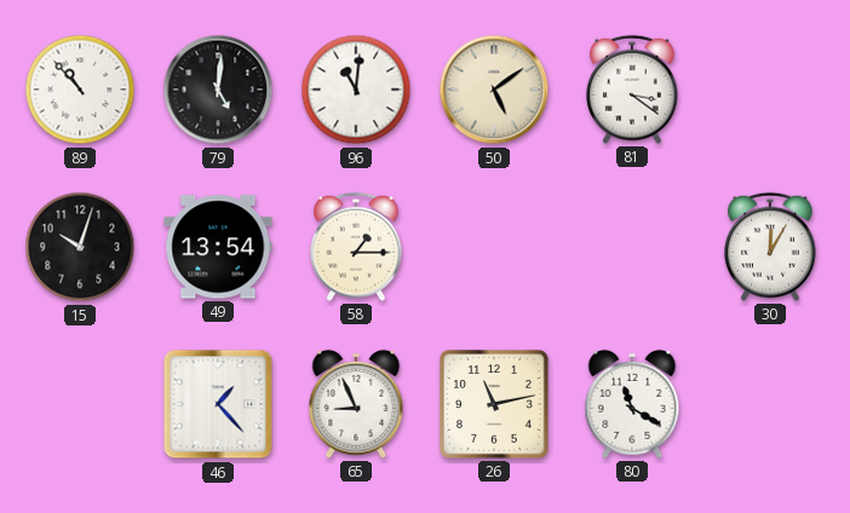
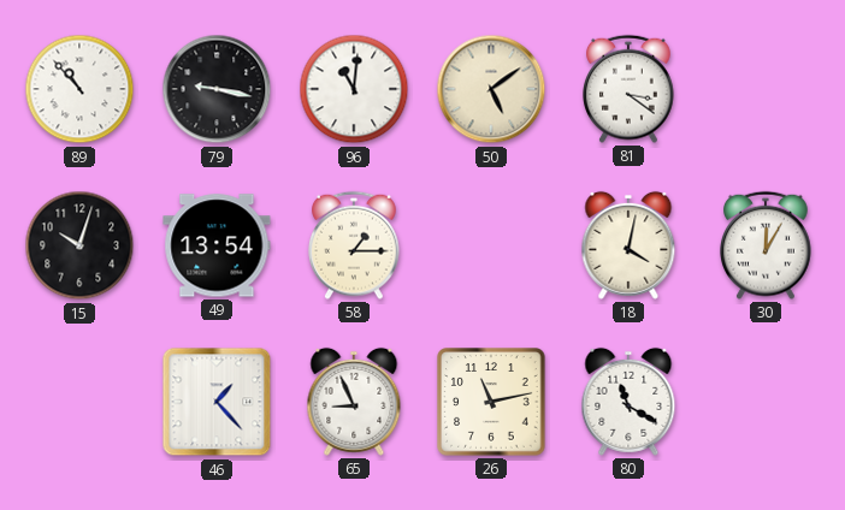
79: 5:01 -> 9:17
18: none -> 4:02
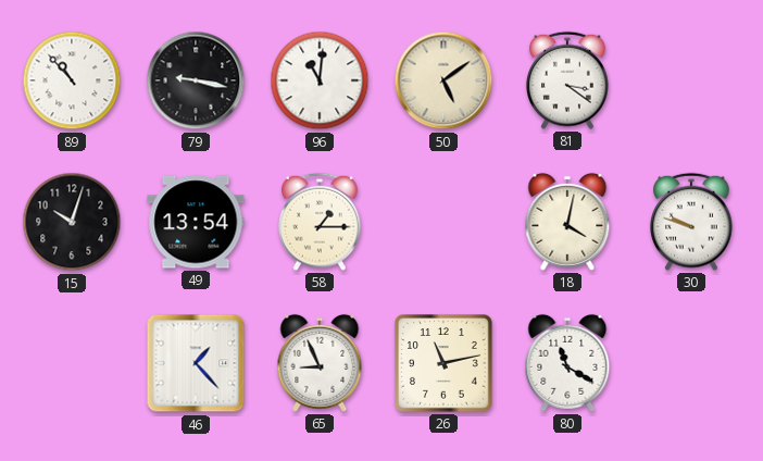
30: 12:05 -> 9:48
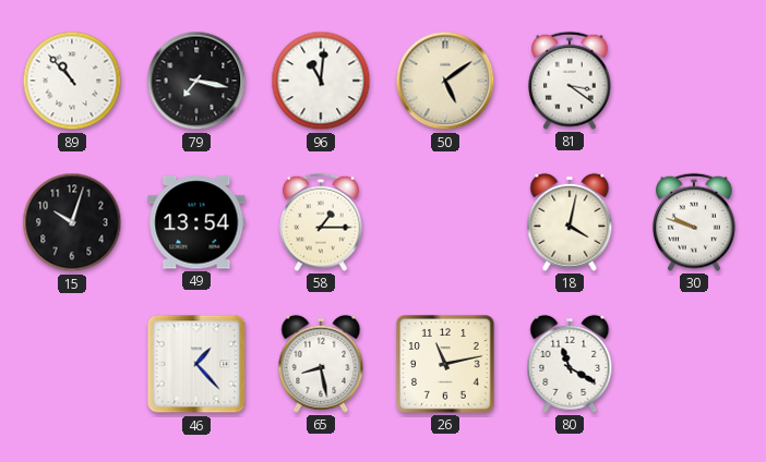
79: 9:17 -> 7:17
65: 8:56 -> 8:28
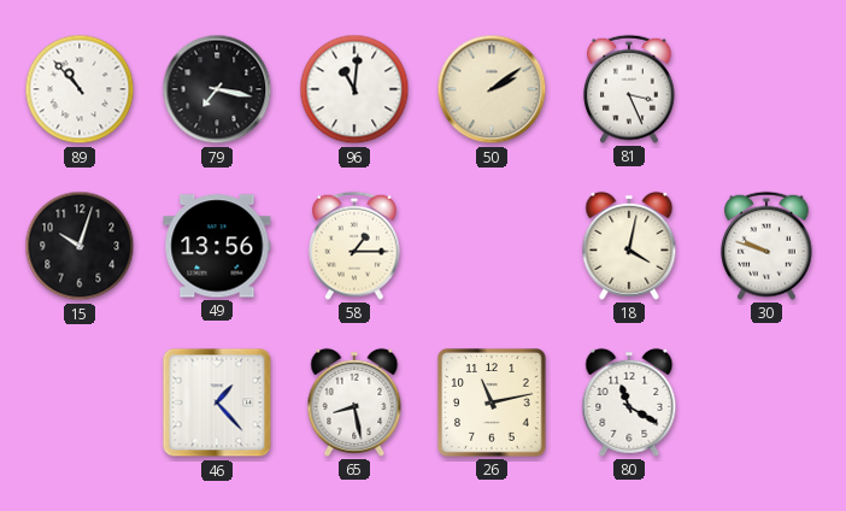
50: 5:09 -> 2:09
81: 3:21 -> 3:26
49: 13:54 -> 13:56
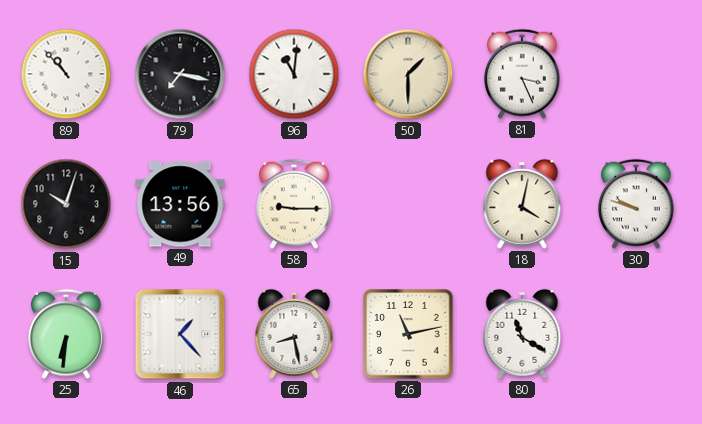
50: 2:09 -> 1:30
58: 1:15 -> 9:15
25: none -> 6:31
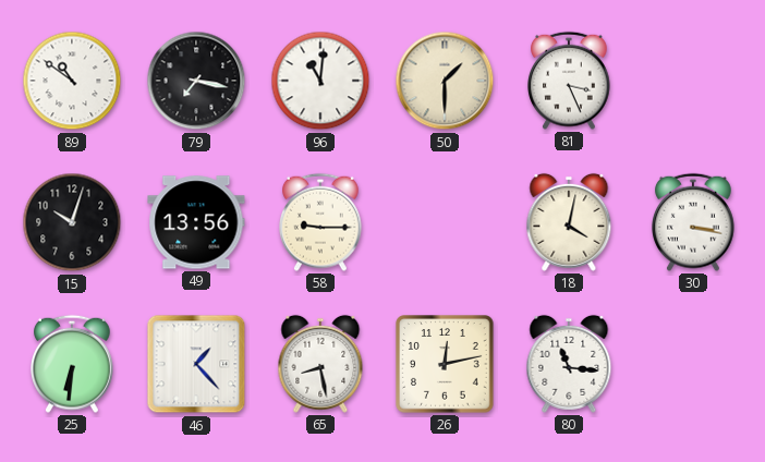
89: 10:53 -> 10:51
30: 9:48 -> 3:17
26: 11:13 -> 12:13
80: 11:20 -> 11:16
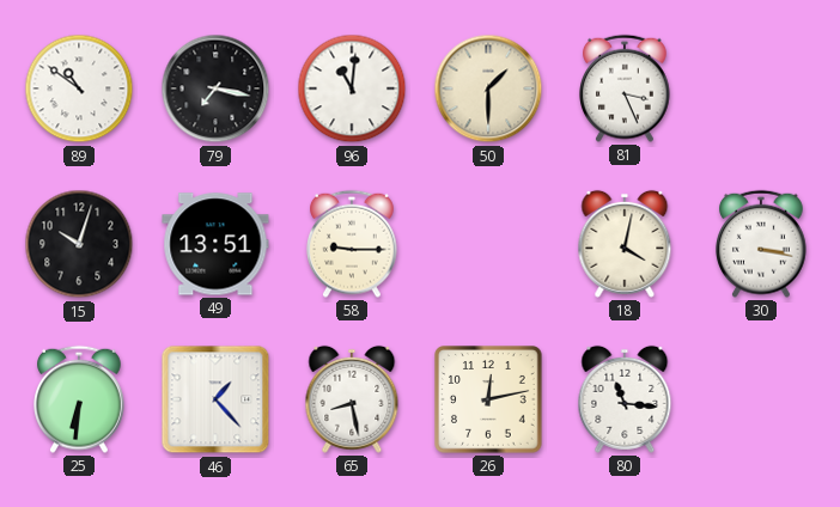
49: 13:56 -> 13:51
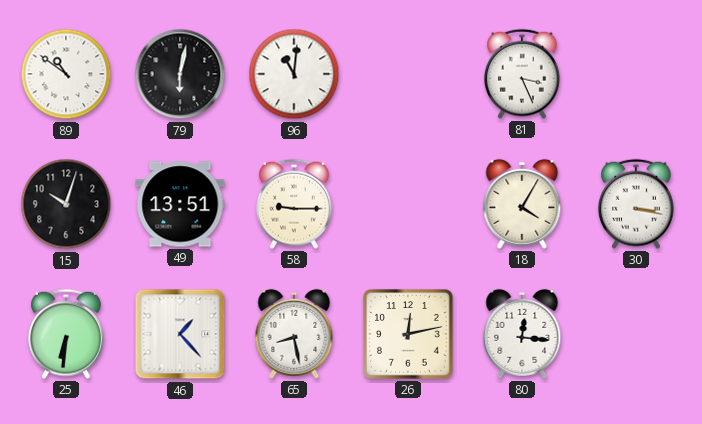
79: 7:17 -> 6:02
50: 1:30 -> none
18: 4:02 -> 4:05
80: 11:16 -> 12:16
